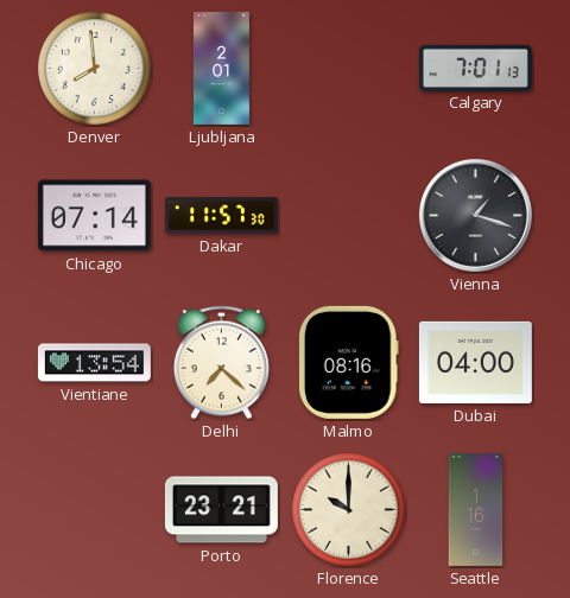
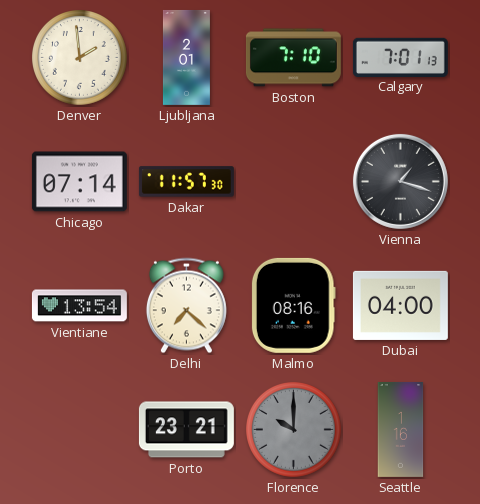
Denver: 7:59 -> 1:59
Boston: none -> 7:10
Florence dial: cream -> grey
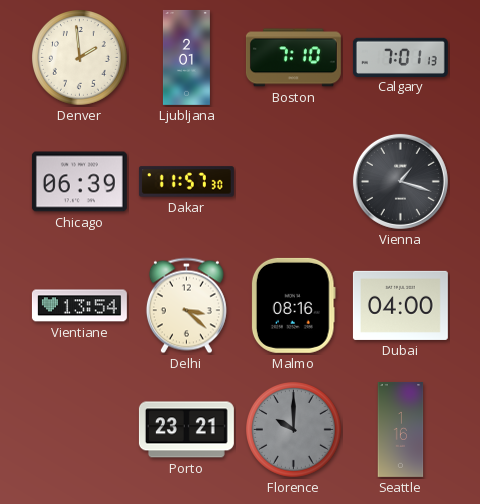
Chicago: 07:14 -> 06:39
Delhi: 7:22 -> 3:22
